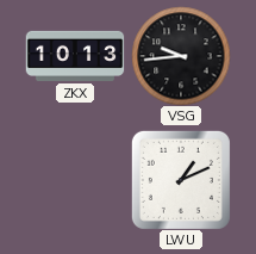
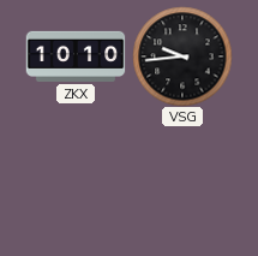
ZKX: 10:13 -> 10:10
LWU: 1:11 -> none
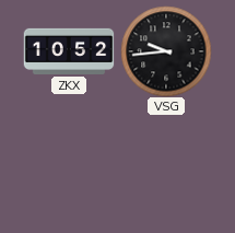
ZKX: 10:10 -> 10:52
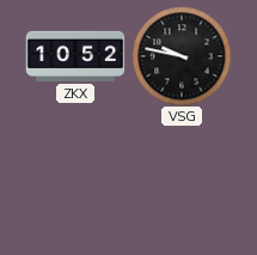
VSG: 9:44 -> 9:47
